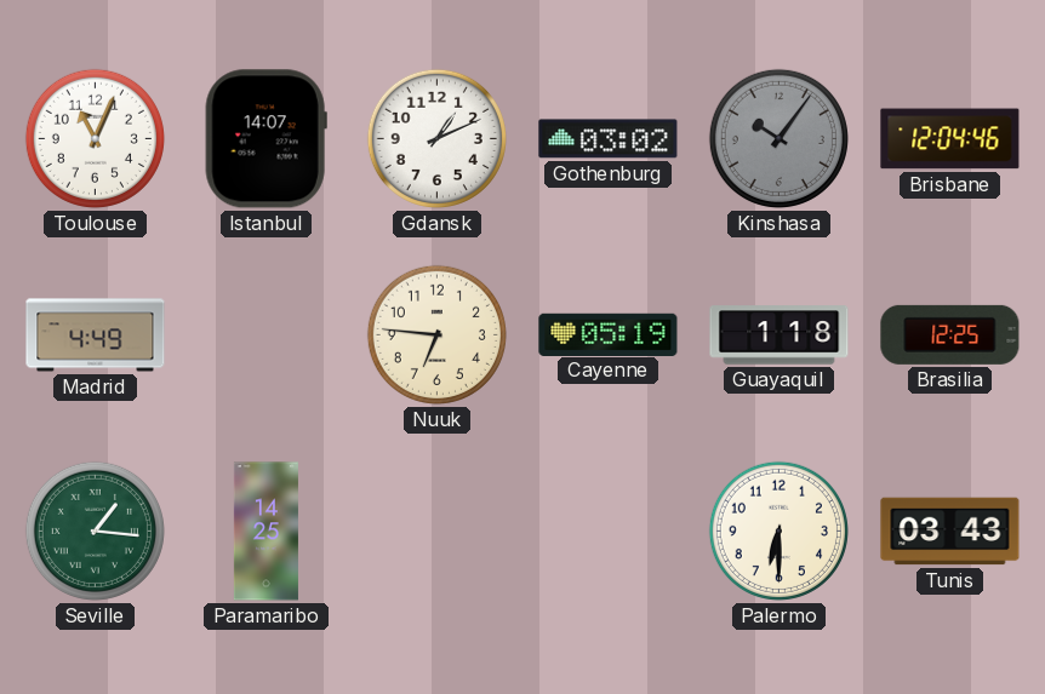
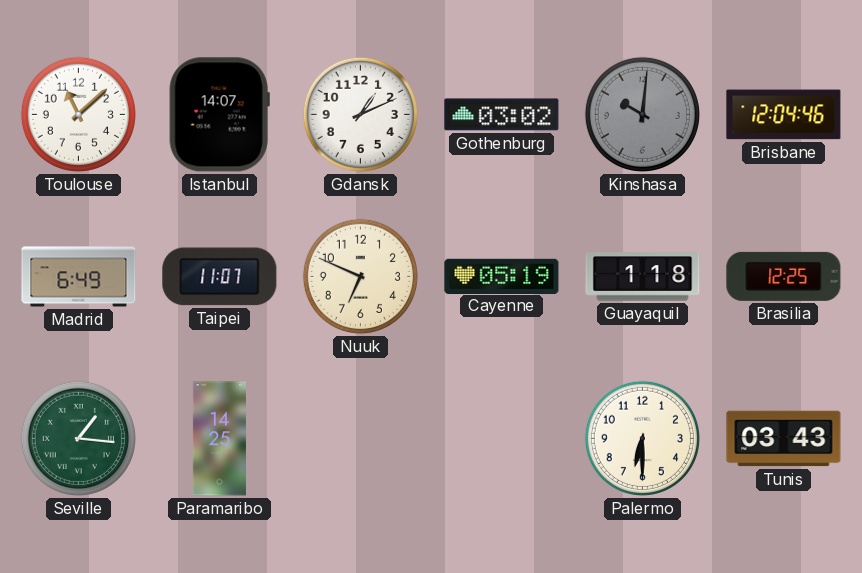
Toulouse: 11:04 -> 11:08
Kinshasa: 10:06 -> 10:01
Madrid: 4:49 -> 6:49
Taipei: none -> 11:07
Nuuk: 6:46 -> 6:49
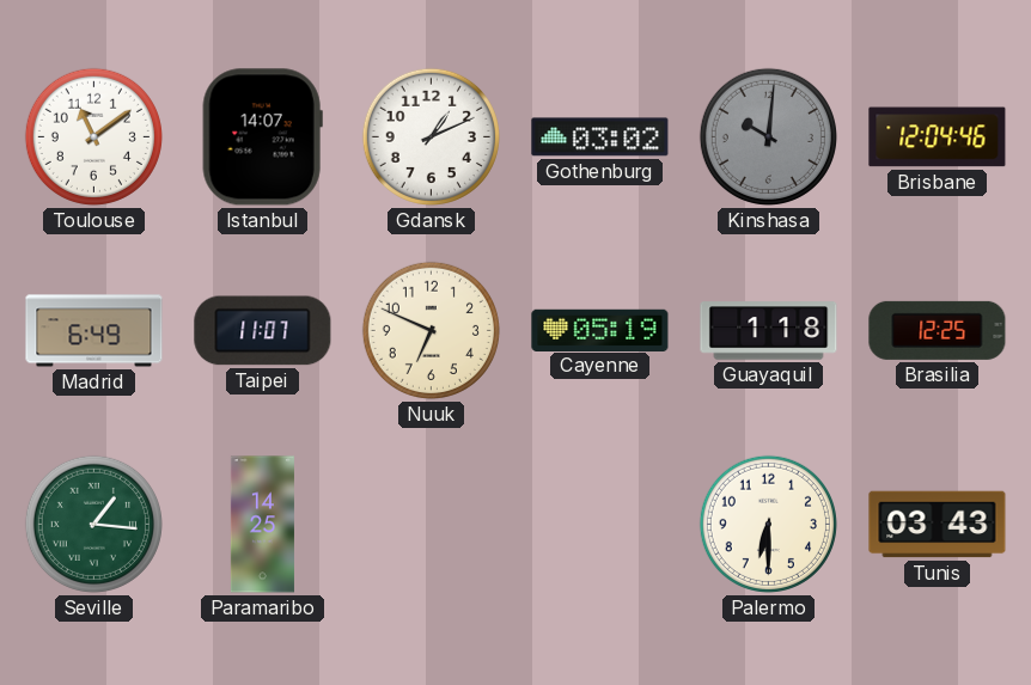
Toulouse: 11:08 -> 11:09
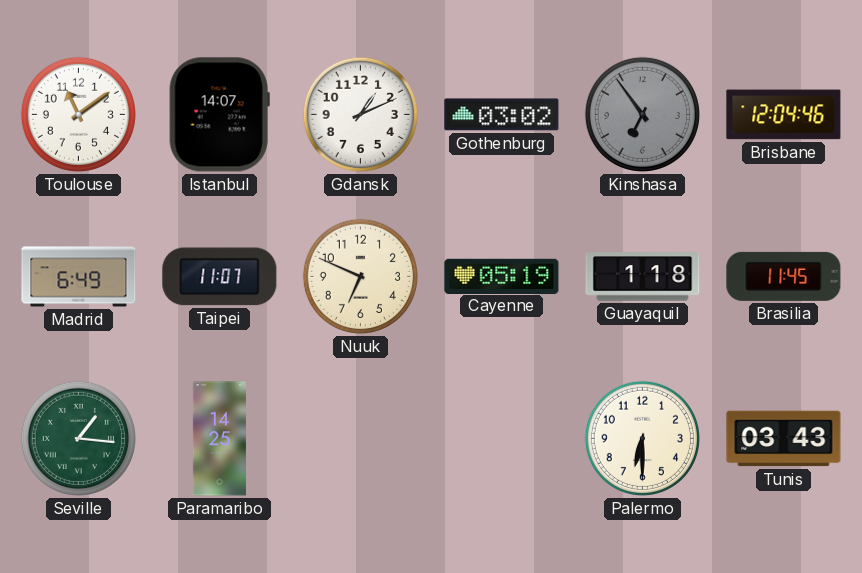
Kinshasa: 10:01 -> 6:54
Brasilia: 12:25 -> 11:45
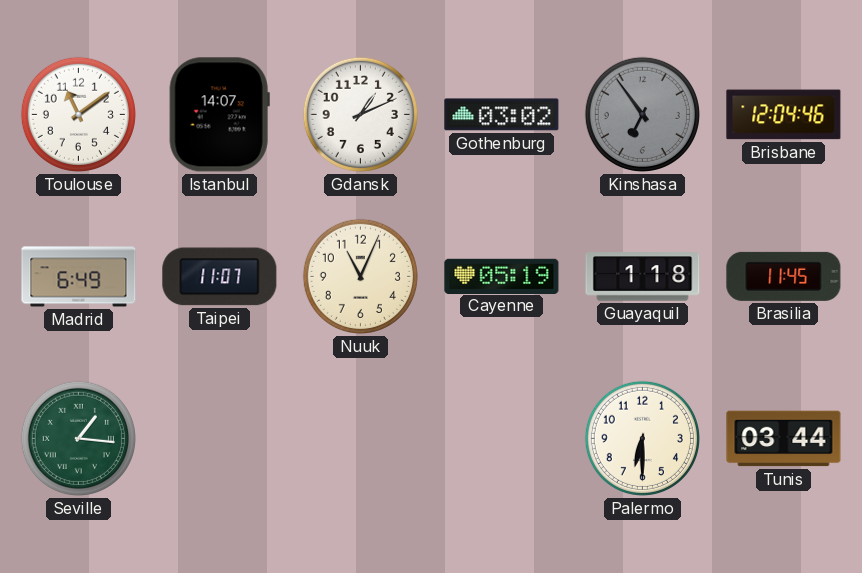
Nuuk: 6:49 -> 11:04
Paramaribo: 14:25 -> none
Tunis: 03:43 -> 03:44
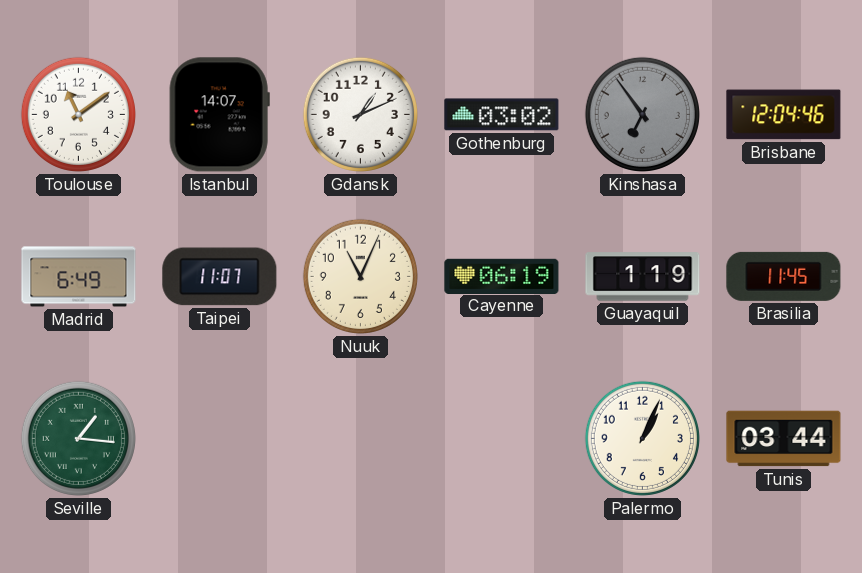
Cayenne: 05:19 -> 06:19
Guayaquil: 1:18 -> 1:19
Palermo: 6:30 -> 1:04
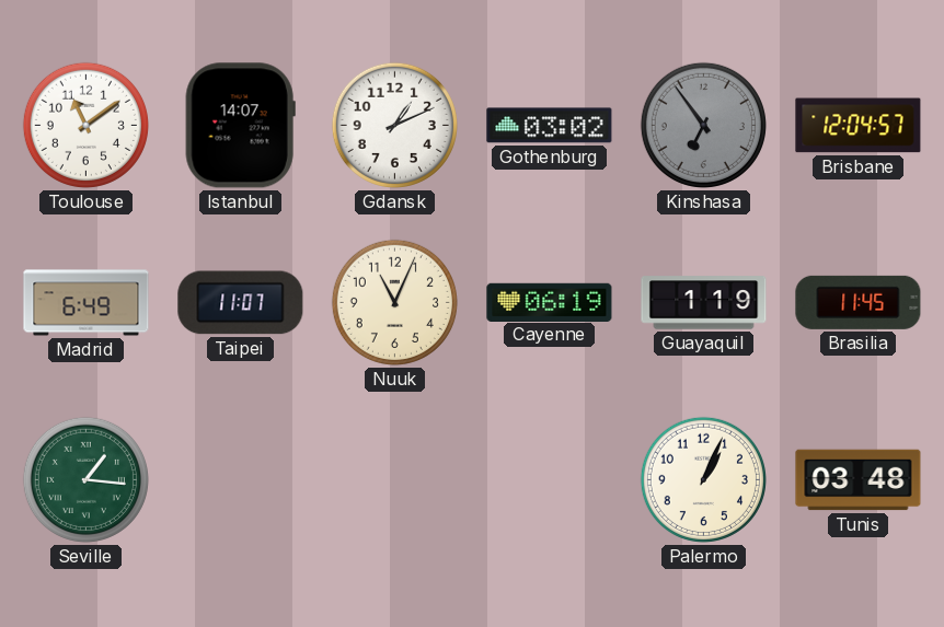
Brisbane: 12:04:46 -> 12:04:57
Tunis: 03:44 -> 03:48
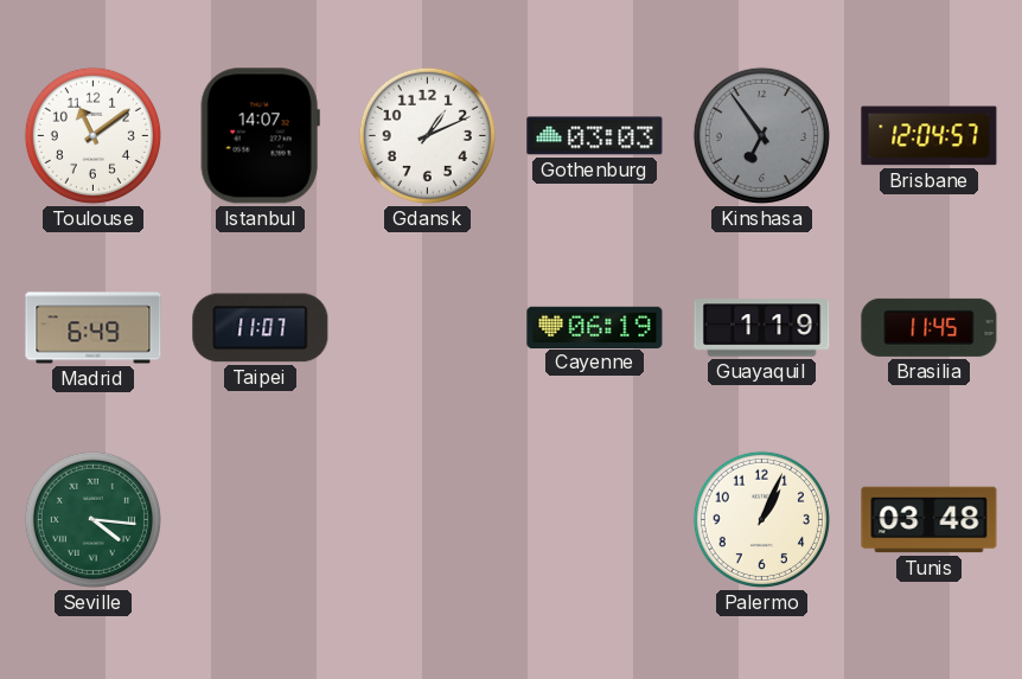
Gothenburg: 03:02 -> 03:03
Nuuk: 11:04 -> none
Seville: 1:16 -> 4:16
